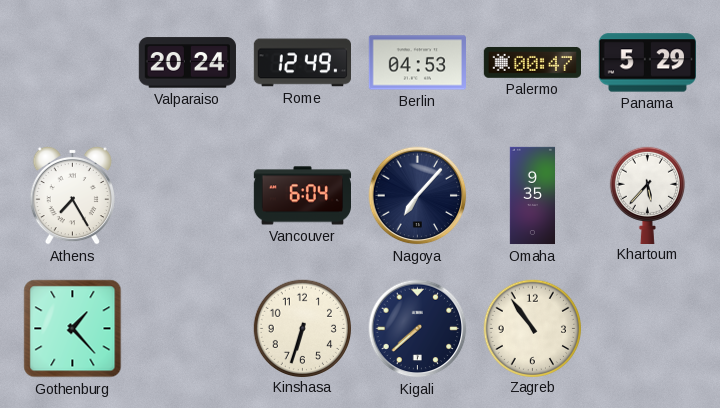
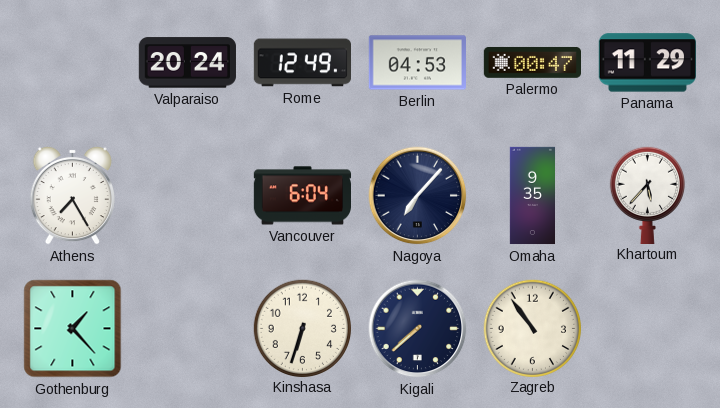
Panama: 5:29 -> 11:29
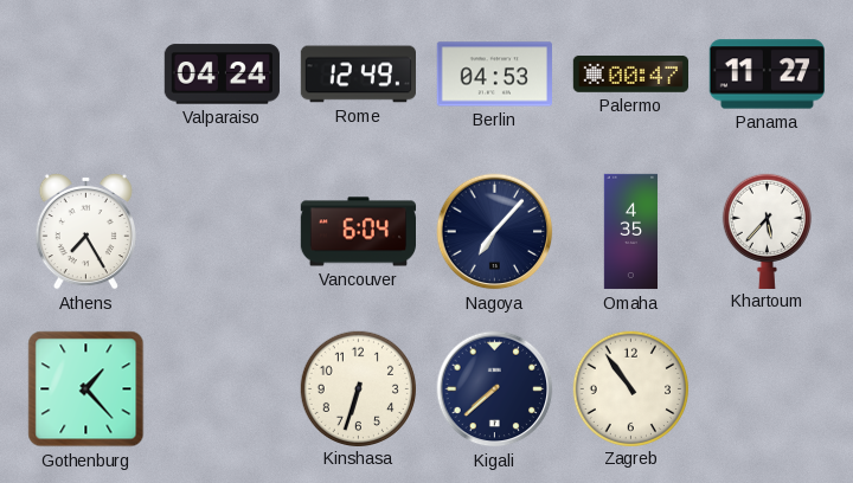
Valparaiso: 20:24 -> 04:24
Panama: 11:29 -> 11:27
Omaha: 9:35 -> 4:35
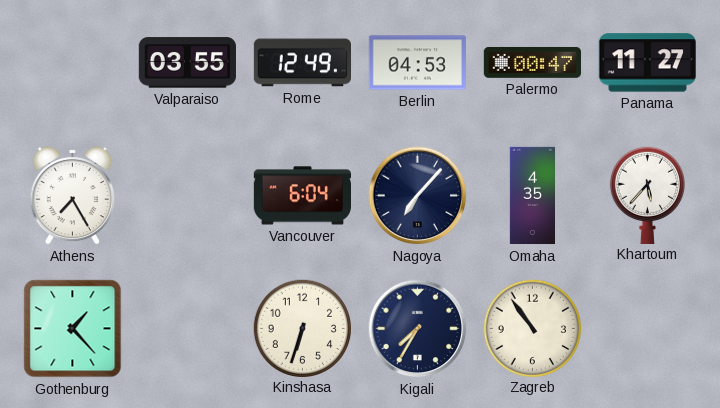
Valparaiso: 04:24 -> 03:55
Kigali: 7:38 -> 7:35
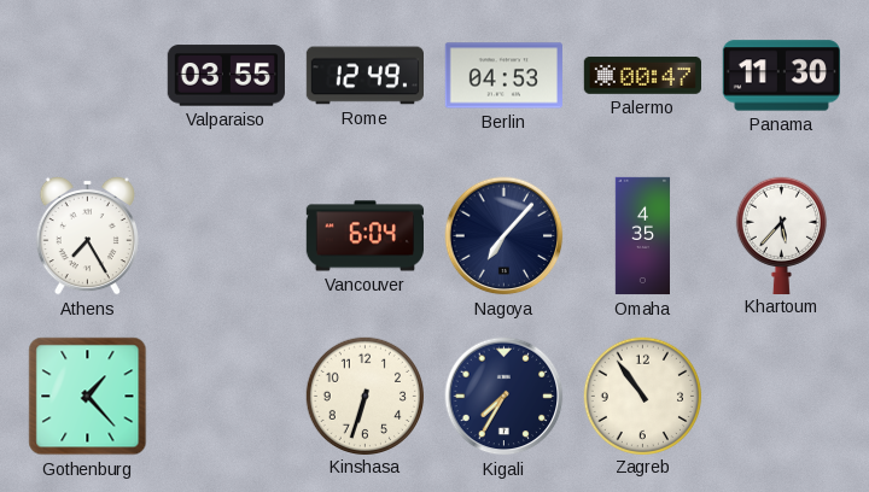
Panama: 11:27 -> 11:30
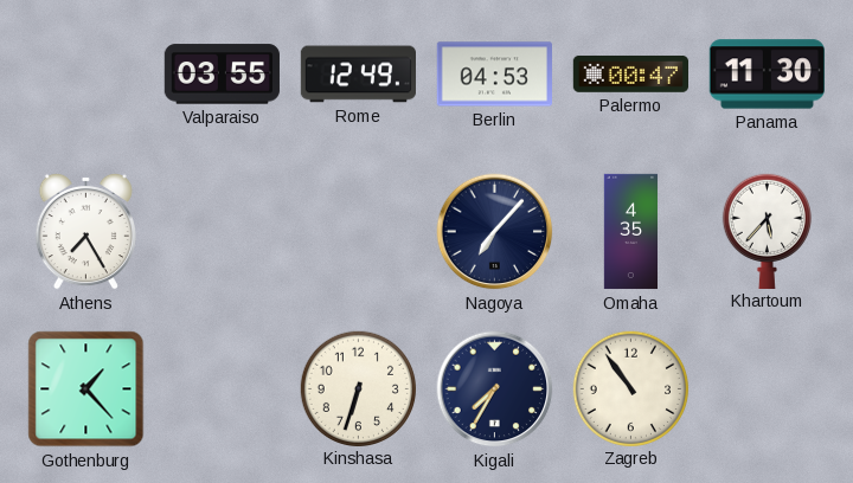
Vancouver: 6:04 -> none
